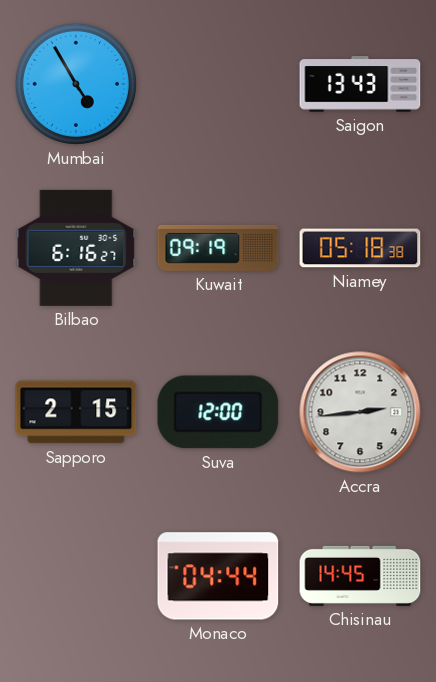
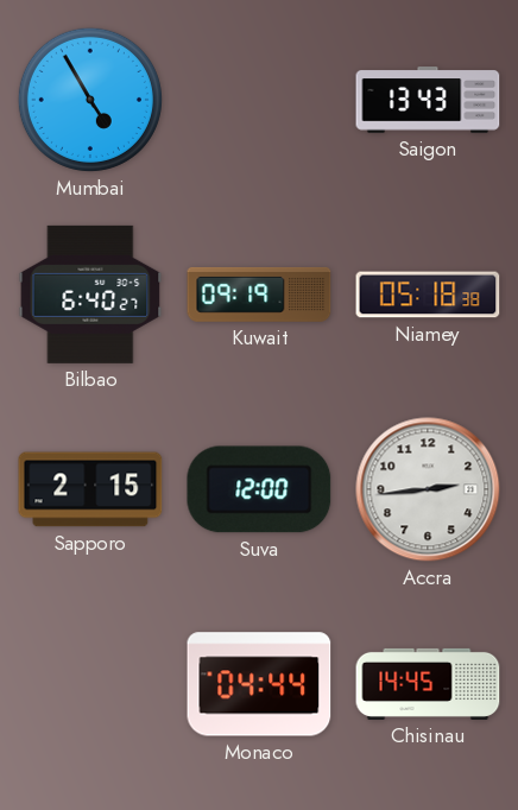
Bilbao: 6:16 -> 6:40
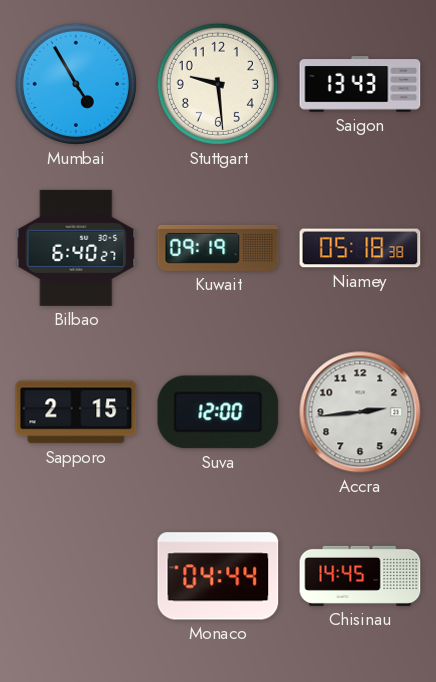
Stuttgart: none -> 9:29
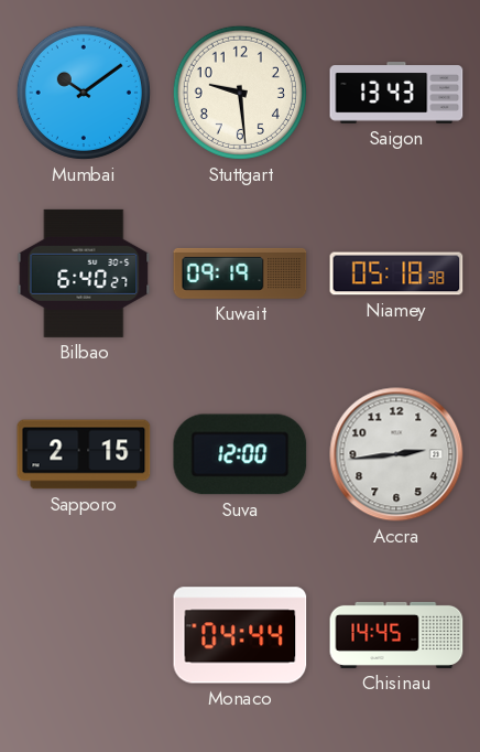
Mumbai: 4:55 -> 10:09
